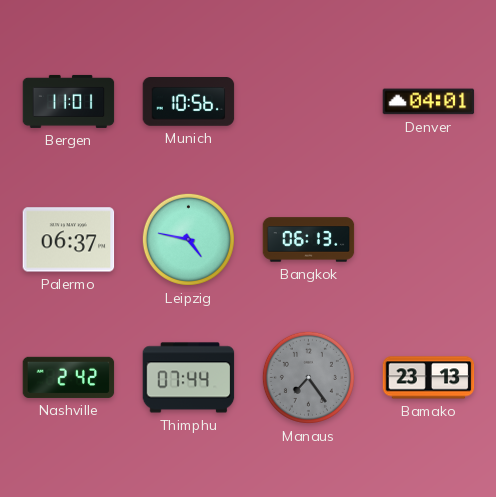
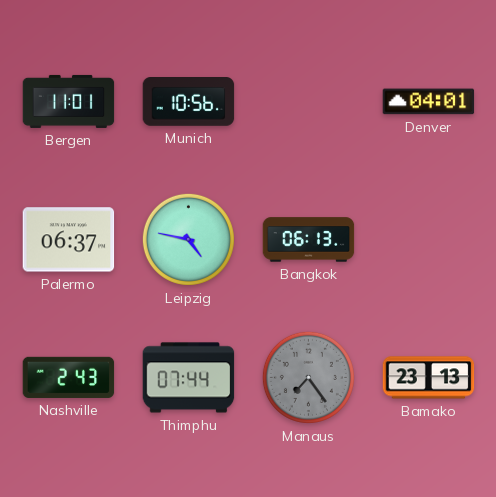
Nashville: 2:42 -> 2:43
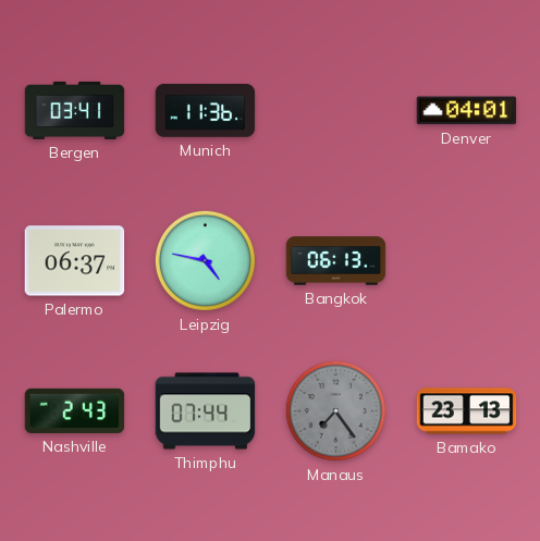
Bergen: 11:01 -> 03:41
Munich: 10:56 -> 11:36
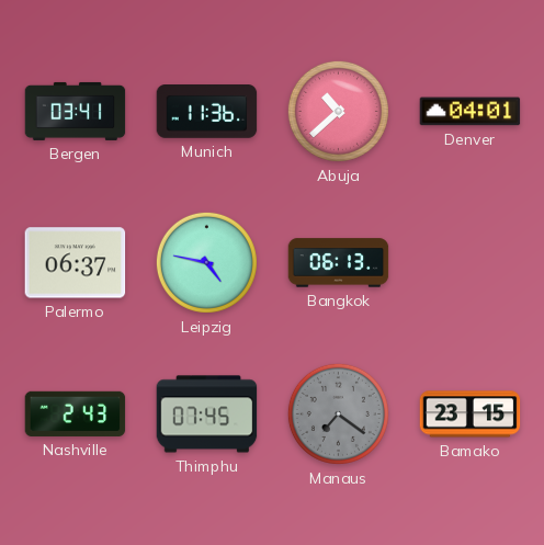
Abuja: none -> 10:38
Thimphu: 07:44 -> 07:45
Manaus: 7:24 -> 7:21
Bamako: 23:13 -> 23:15
